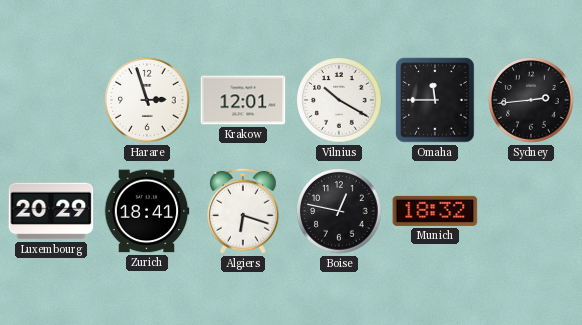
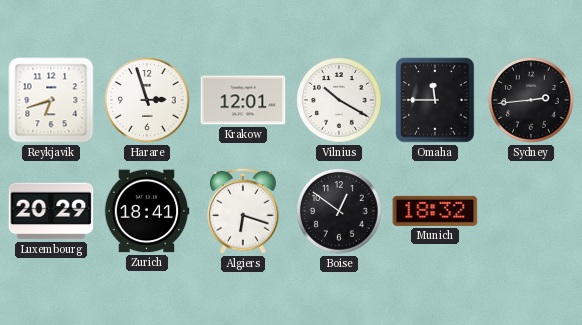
Reykjavik: none -> 6:42
Boise: 12:47 -> 12:51
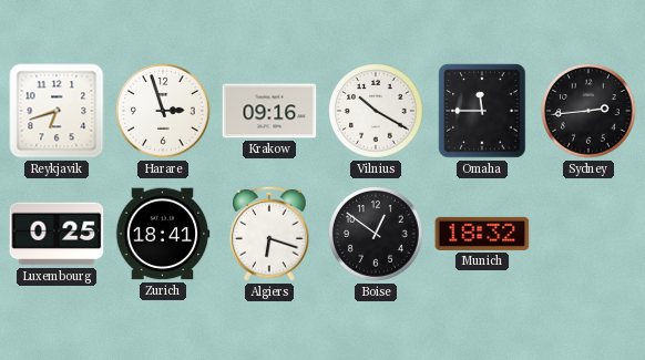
Krakow: 12:01 -> 09:16
Luxembourg: 20:29 -> 0:25
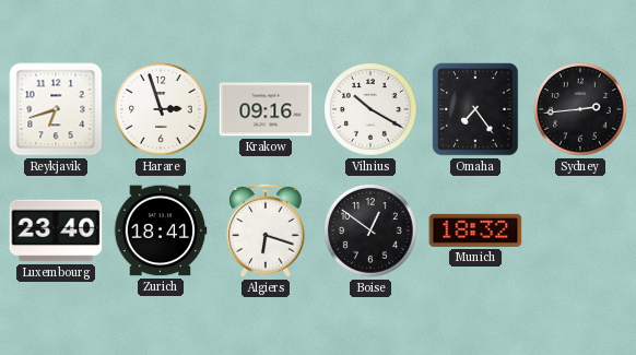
Omaha: 11:45 -> 7:24
Luxembourg: 0:25 -> 23:40
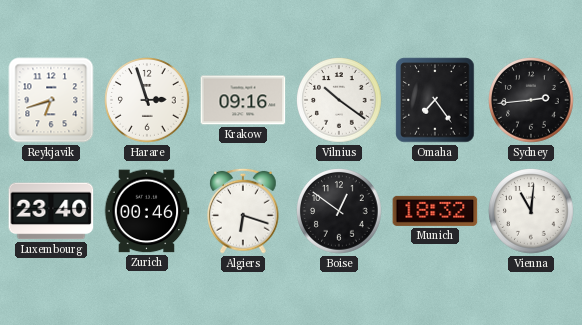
Vilnius: 10:20 -> 10:21
Zurich: 18:41 -> 00:46
Vienna: none -> 11:01
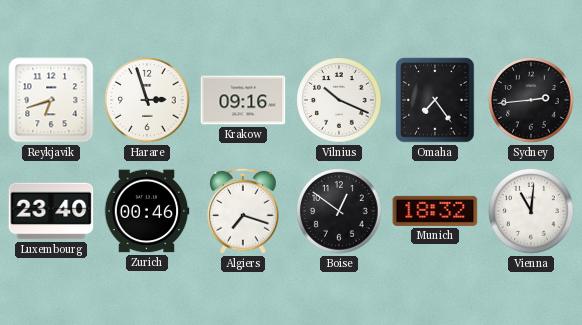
Vilnius: 10:21 -> 10:19
Algiers: 6:18 -> 7:18
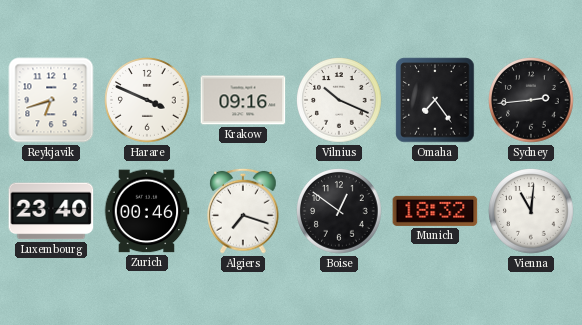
Harare: 2:57 -> 3:49
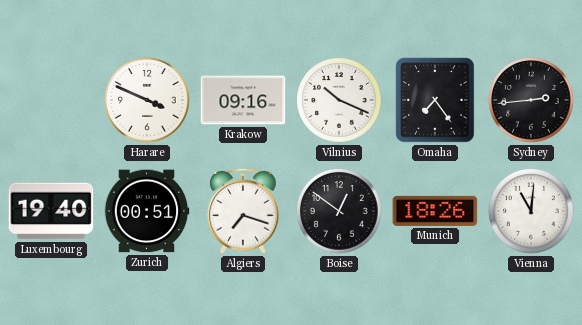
Reykjavik: 6:42 -> none
Luxembourg: 23:40 -> 19:40
Zurich: 00:46 -> 00:51
Munich: 18:32 -> 18:26
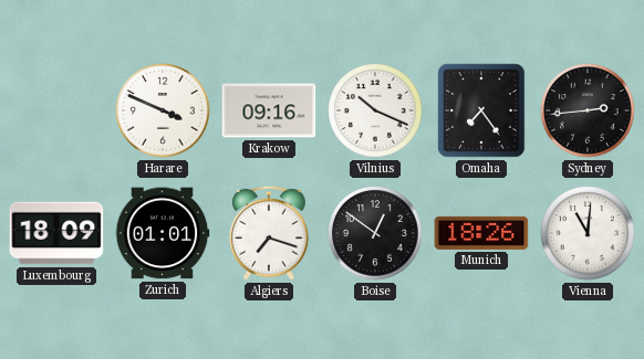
Luxembourg: 19:40 -> 18:09
Zurich: 00:51 -> 01:01
